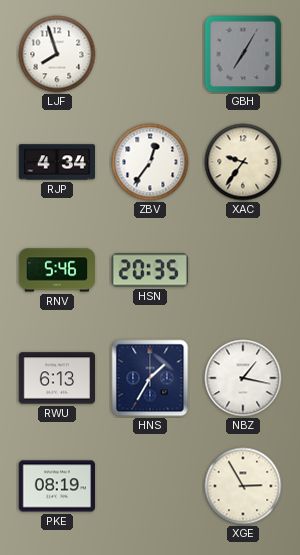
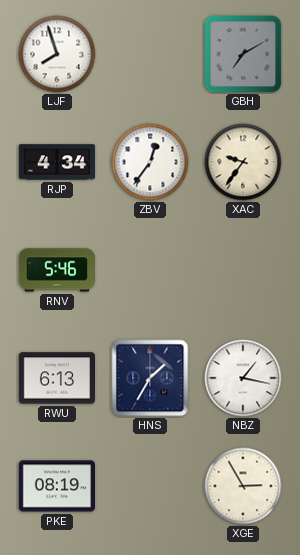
GBH: 7:05 -> 7:10
HSN: 20:35 -> none
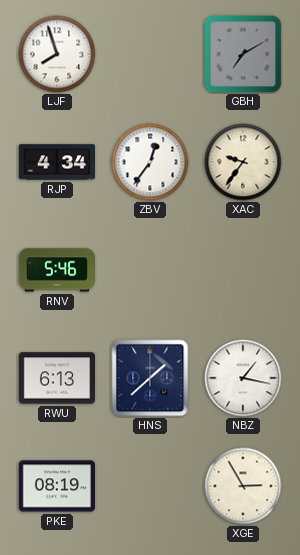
HNS: 1:35 -> 1:38
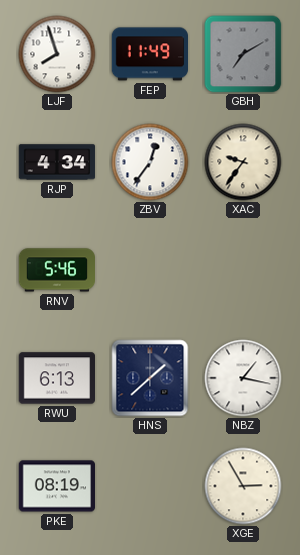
FEP: none -> 11:49
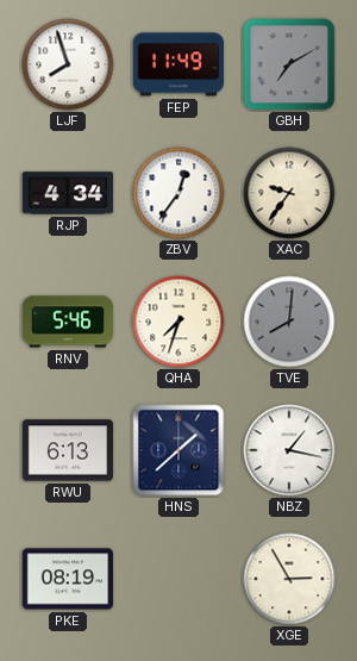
QHA: none -> 7:33
TVE: none -> 8:01
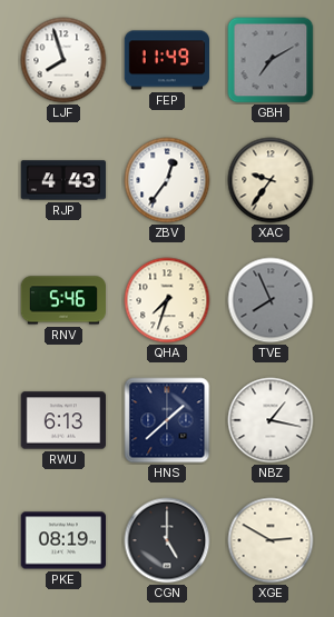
RJP: 4:34 -> 4:43
TVE: 8:01 -> 7:56
CGN: none -> 5:00
XGE: 2:55 -> 2:50
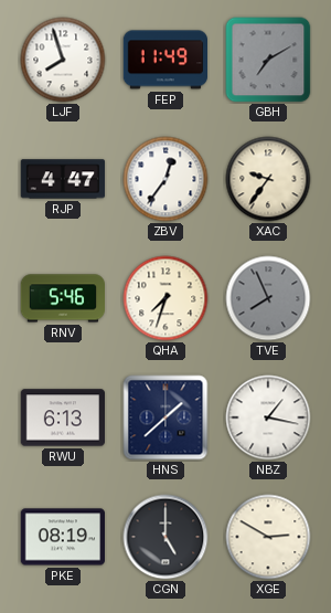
RJP: 4:43 -> 4:47
